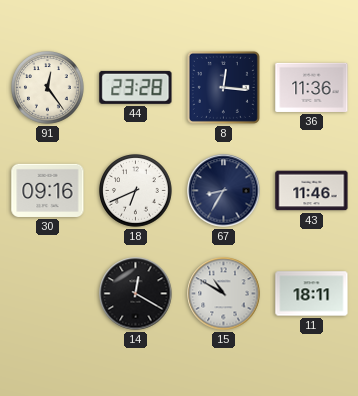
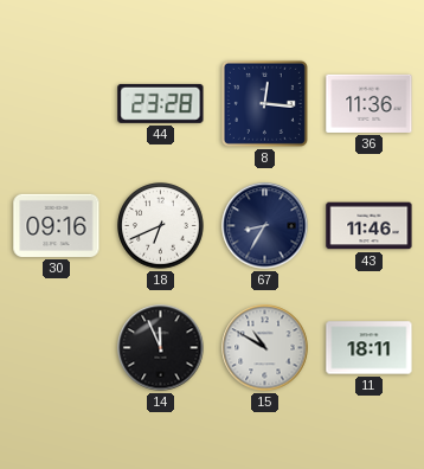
91: 12:24 -> none
14: 12:20 -> 11:56
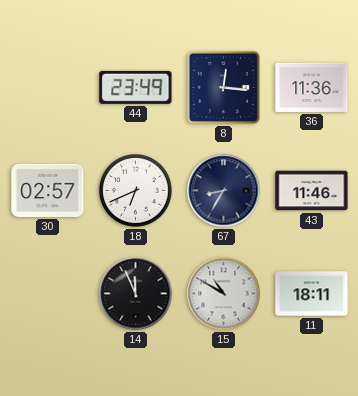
44: 23:28 -> 23:49
30: 09:16 -> 02:57
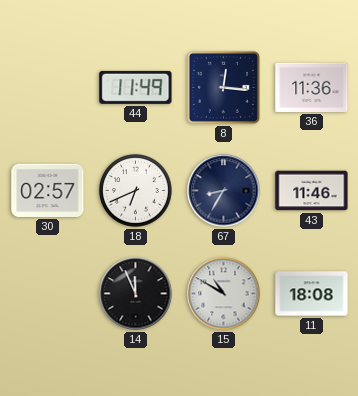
44: 23:49 -> 11:49
11: 18:11 -> 18:08
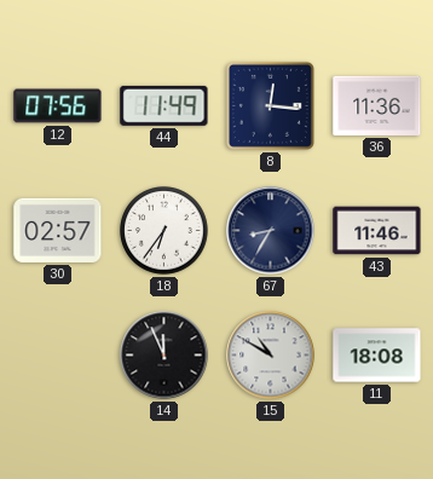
12: none -> 07:56
18: 6:41 -> 6:36
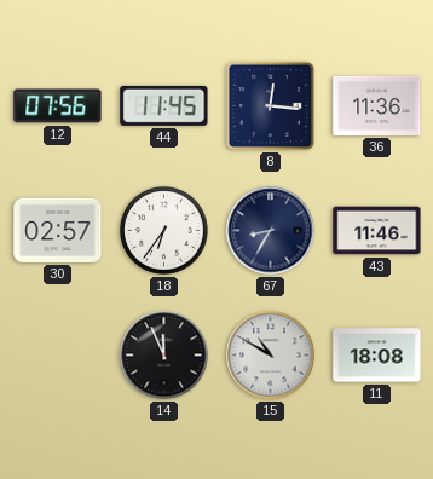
44: 11:49 -> 11:45
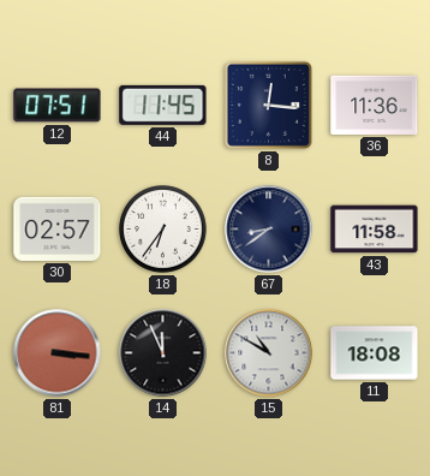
12: 07:56 -> 07:51
67: 8:35 -> 8:39
43: 11:46 -> 11:58
81: none -> 3:16
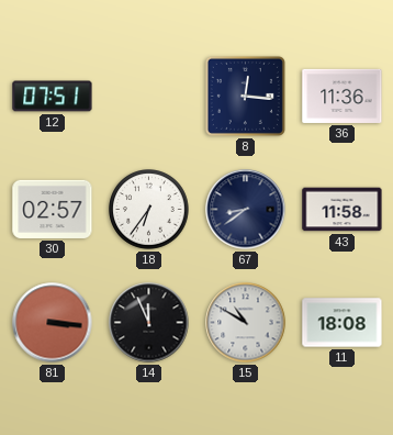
44: 11:45 -> none
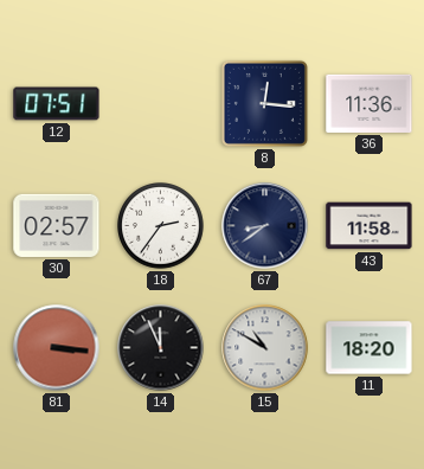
18: 6:36 -> 2:36
11: 18:08 -> 18:20
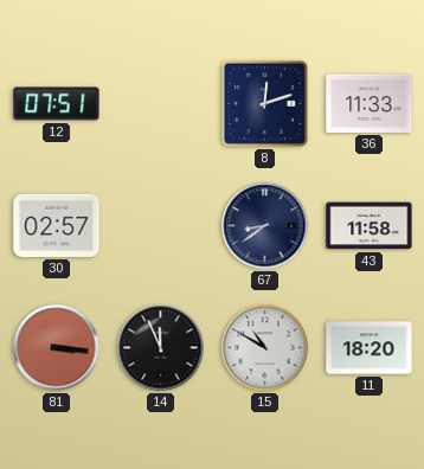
8: 12:16 -> 12:12
36: 11:36 -> 11:33
18: 2:36 -> none
